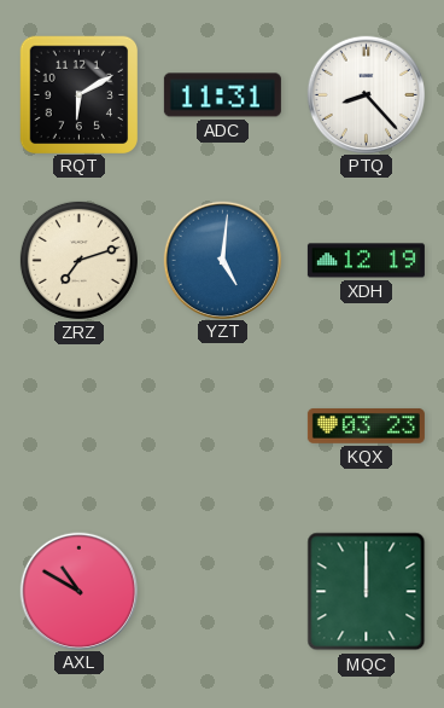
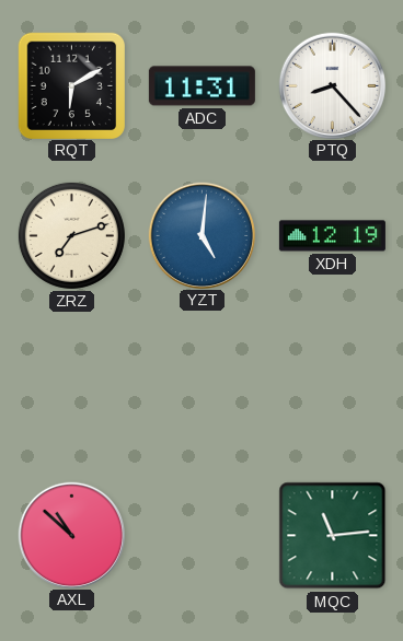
KQX: 03:23 -> none
AXL: 10:50 -> 10:52
MQC: 12:00 -> 11:14
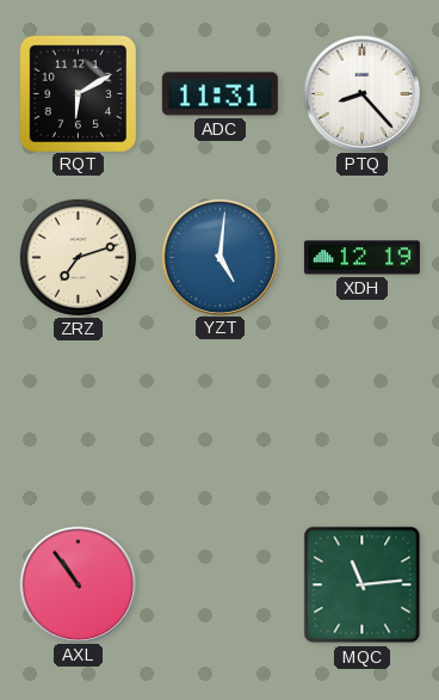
AXL: 10:52 -> 10:54
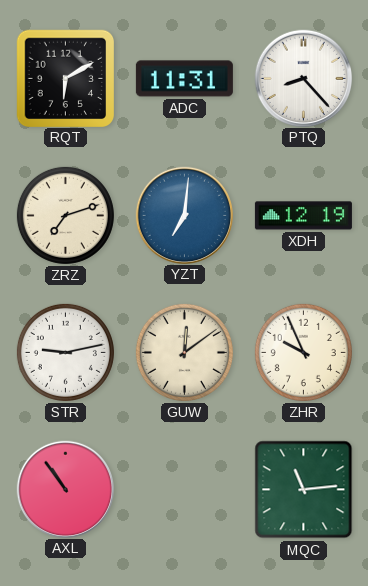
YZT: 5:01 -> 7:01
STR: none -> 9:13
GUW: none -> 12:09
ZHR: none -> 9:56
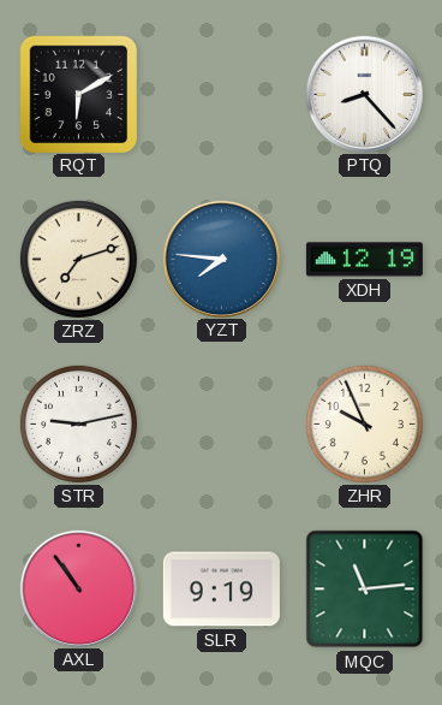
ADC: 11:31 -> none
YZT: 7:01 -> 7:46
GUW: 12:09 -> none
SLR: none -> 9:19
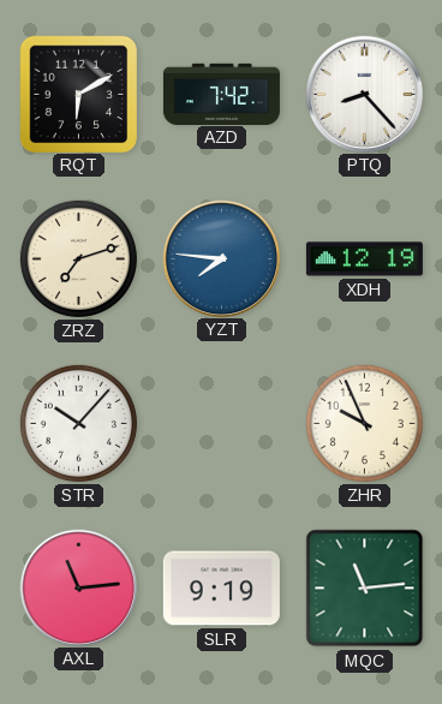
AZD: none -> 7:42
STR: 9:13 -> 10:07
AXL: 10:54 -> 11:14
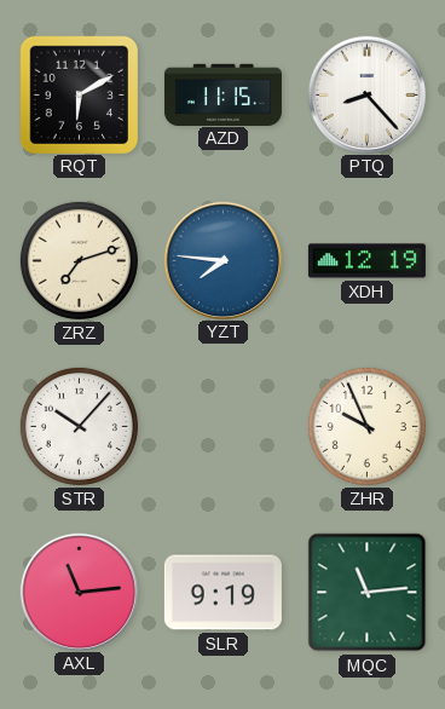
AZD: 7:42 -> 11:15
